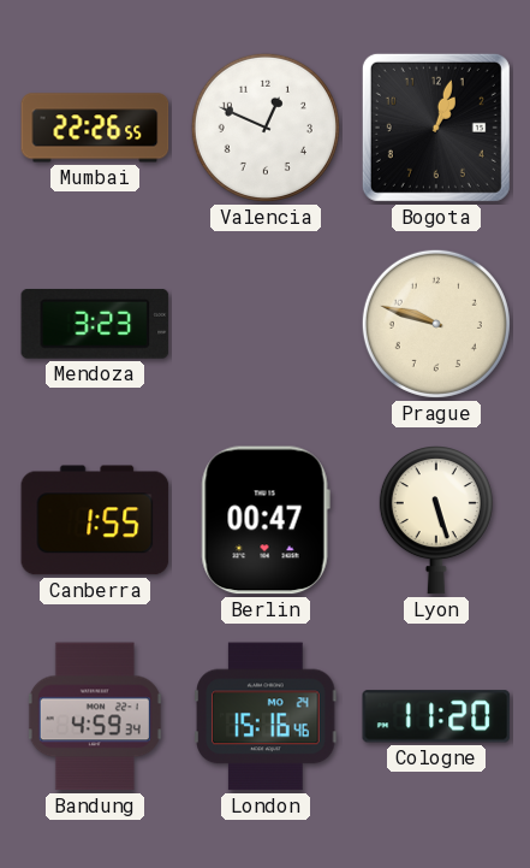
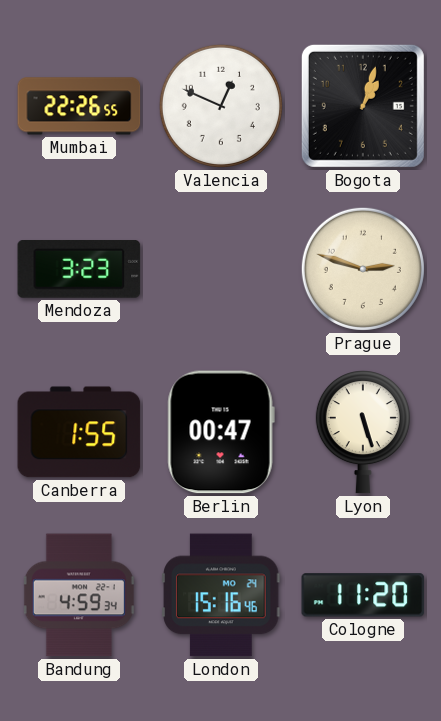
Prague: 9:48 -> 2:48
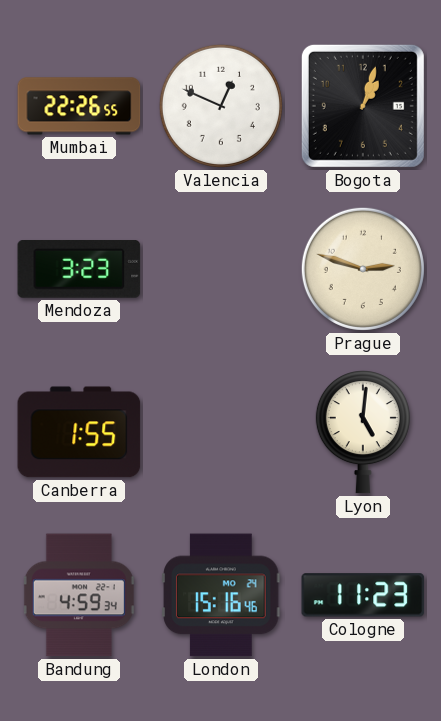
Berlin: 00:47 -> none
Lyon: 5:27 -> 5:01
Cologne: 11:20 -> 11:23
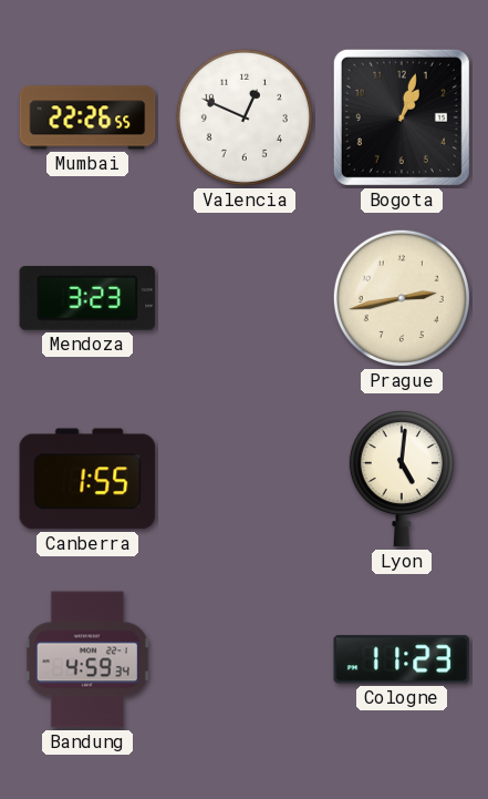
Prague: 2:48 -> 2:43
London: 15:16 -> none
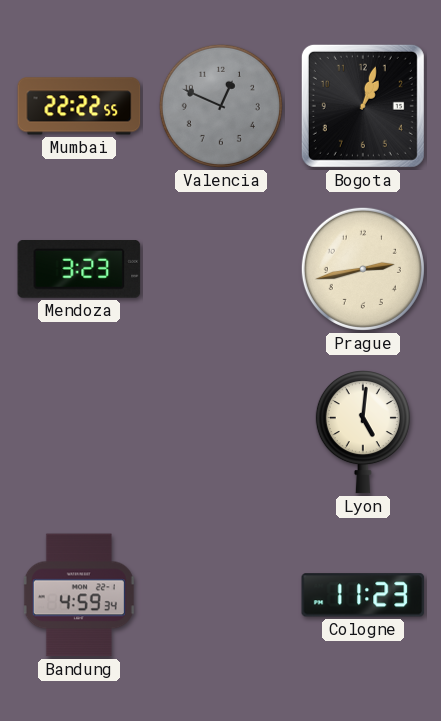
Mumbai: 22:26 -> 22:22
Valencia dial: white -> grey
Canberra: 1:55 -> none
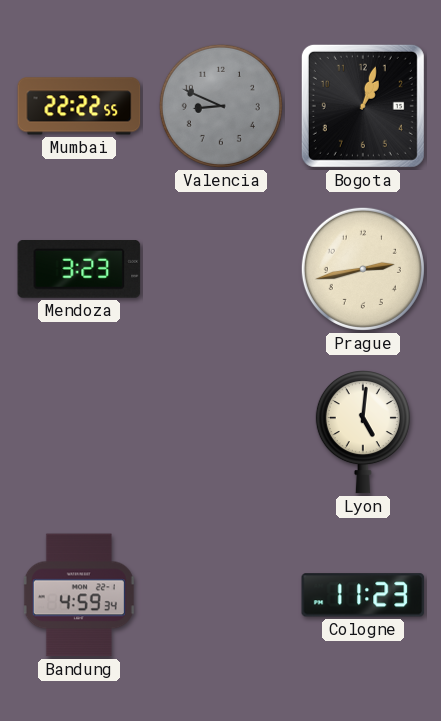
Valencia: 12:49 -> 8:49
